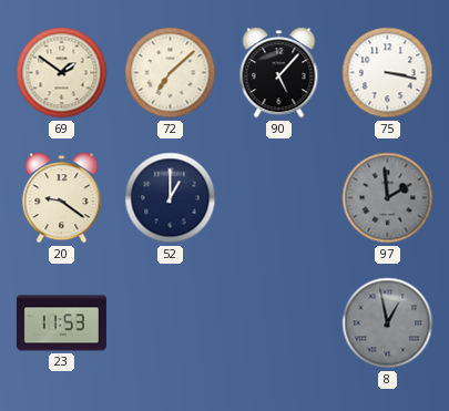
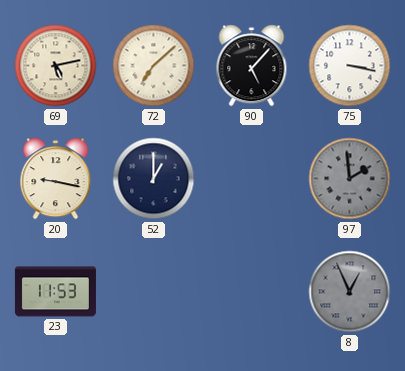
69: 1:51 -> 5:13
20: 9:21 -> 9:17
8: 12:58 -> 12:56
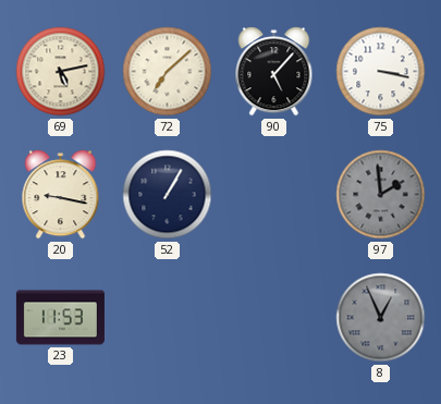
52: 1:00 -> 1:05
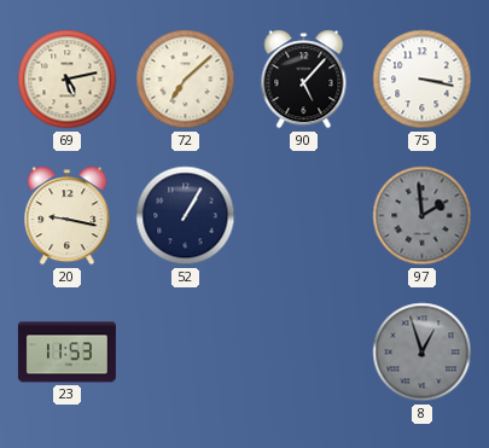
8: 12:56 -> 12:57
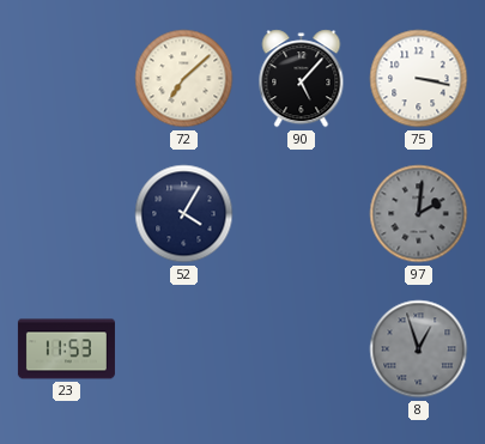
69: 5:13 -> none
20: 9:17 -> none
52: 1:05 -> 4:05
97: 1:59 -> 2:01
